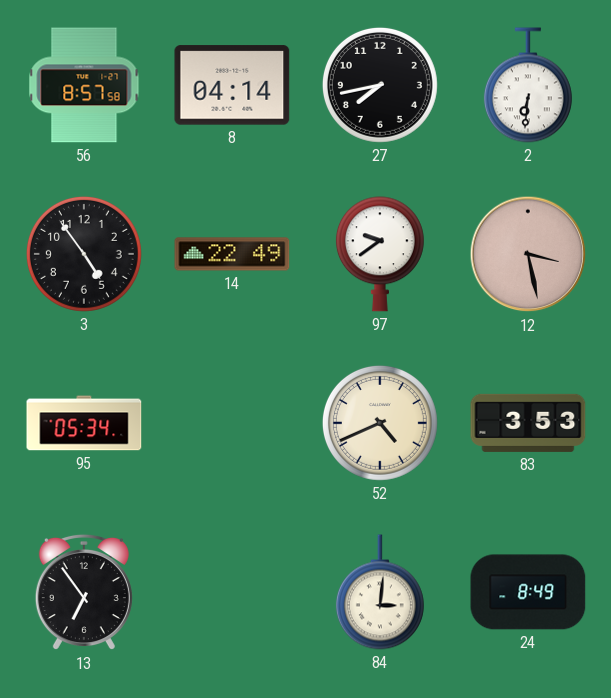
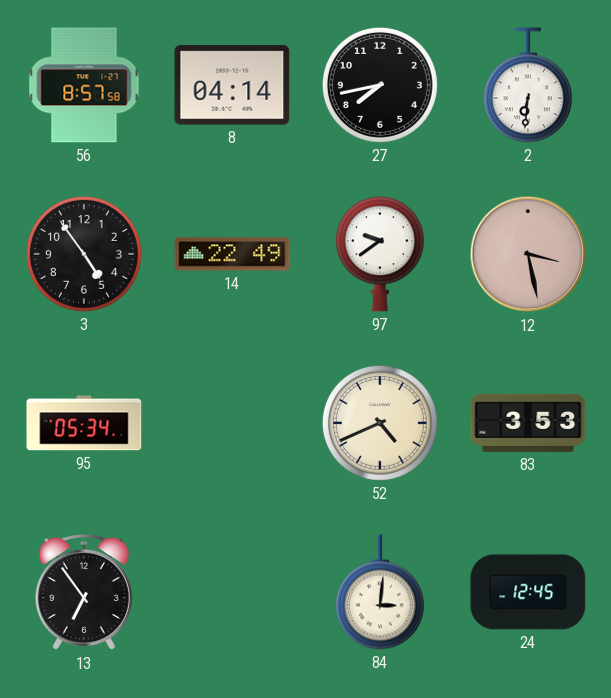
24: 8:49 -> 12:45
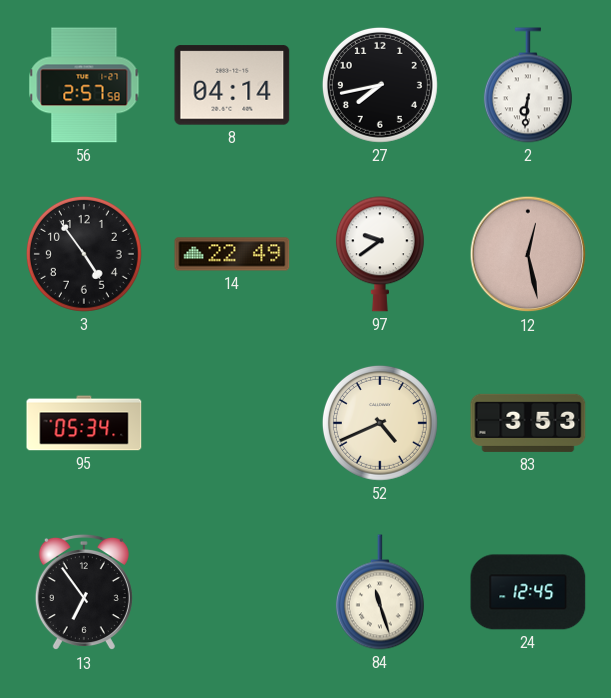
56: 8:57 -> 2:57
12: 3:28 -> 12:28
84: 3:01 -> 11:27
